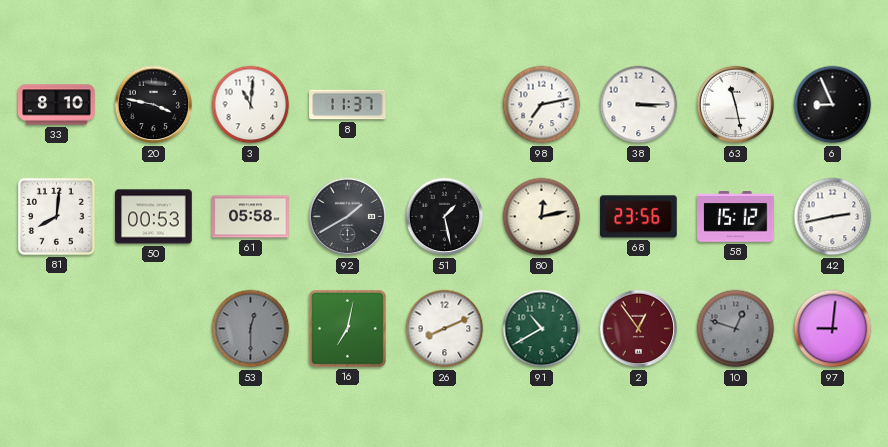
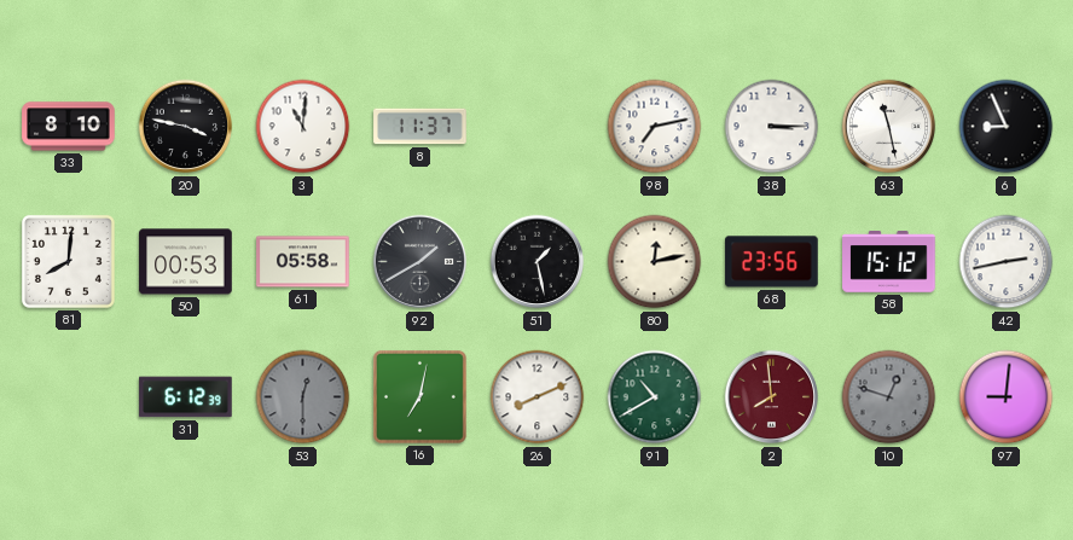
31: none -> 6:12
2: 12:54 -> 7:59
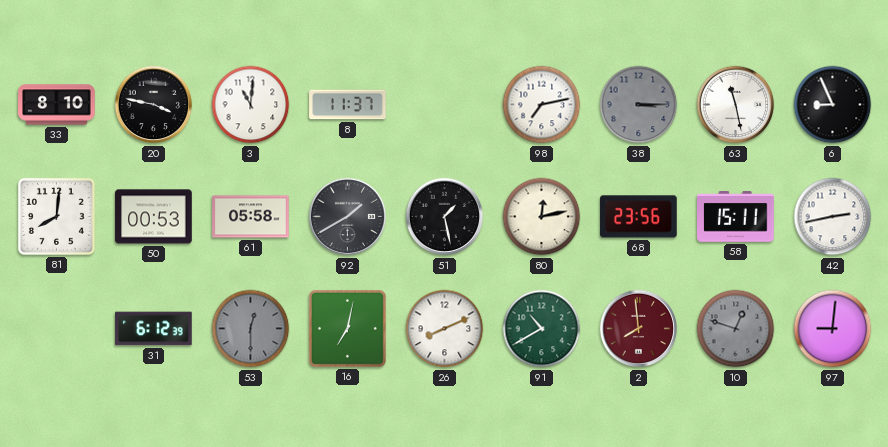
38 dial: white -> grey
58: 15:12 -> 15:11
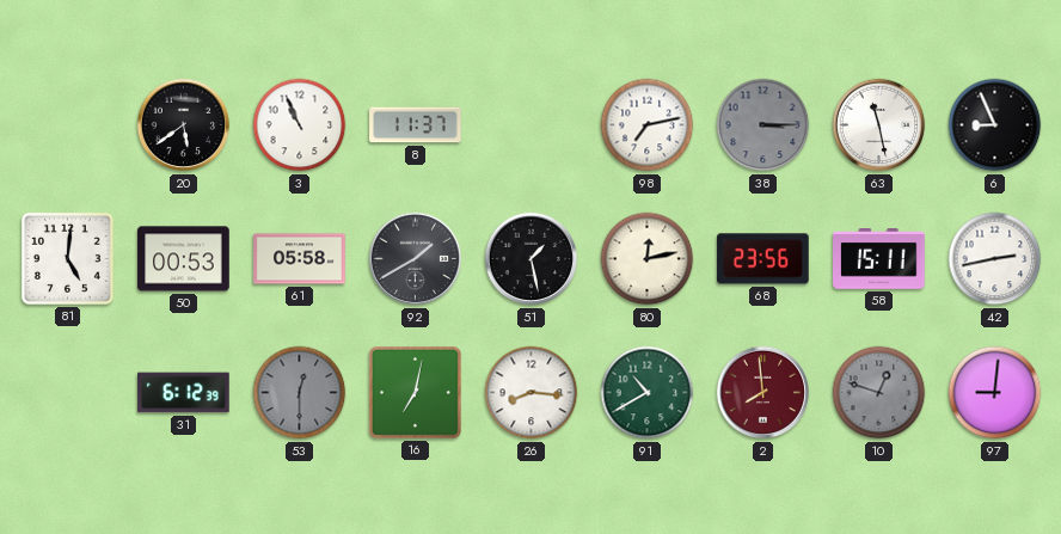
33: 8:10 -> none
20: 3:47 -> 5:39
3: 11:01 -> 10:56
81: 8:01 -> 5:01
26: 8:11 -> 8:16
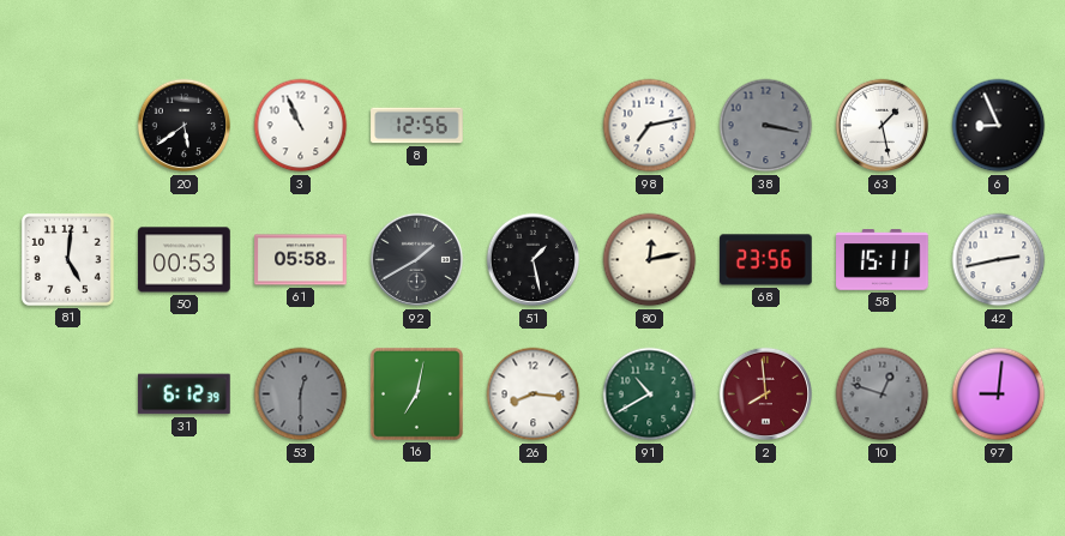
8: 11:37 -> 12:56
38: 3:15 -> 3:17
63: 11:28 -> 1:28
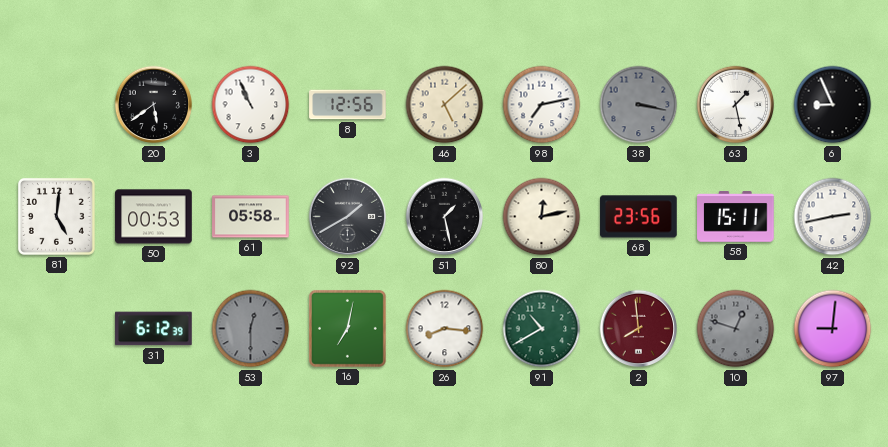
46: none -> 5:08
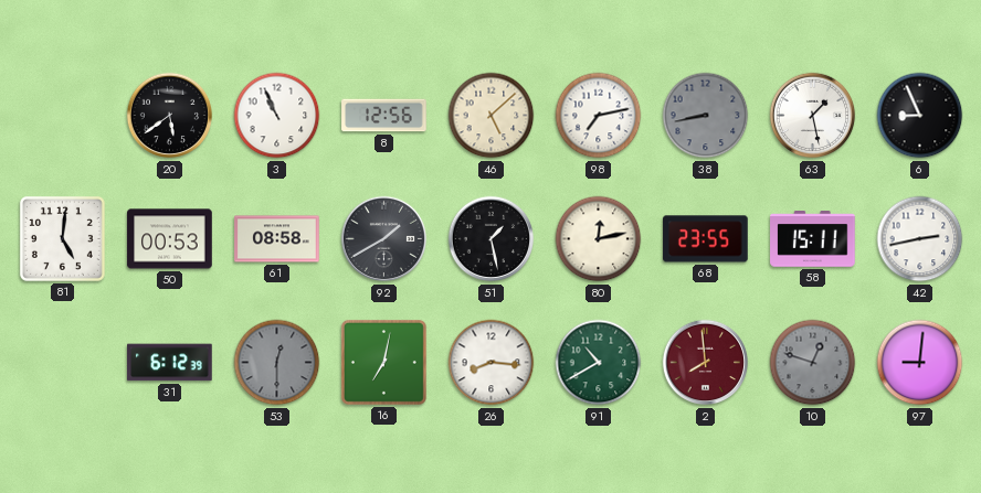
38: 3:17 -> 8:43
61: 05:58 -> 08:58
68: 23:56 -> 23:55
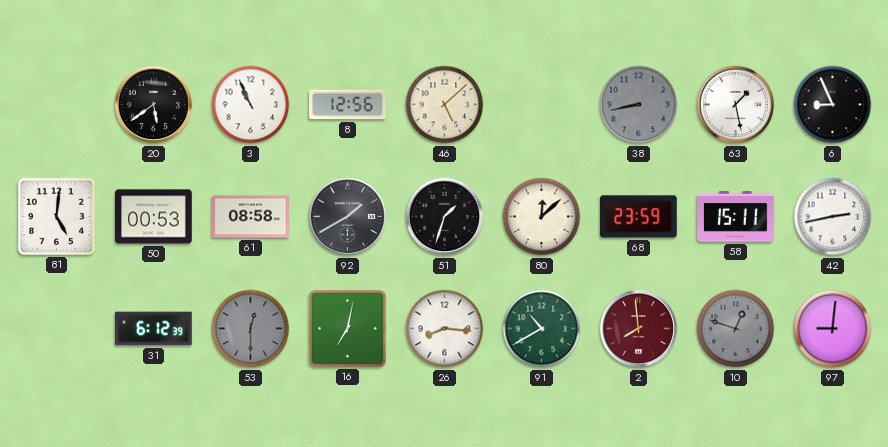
98: 7:13 -> none
51: 1:28 -> 1:33
80: 12:13 -> 12:08
68: 23:55 -> 23:59
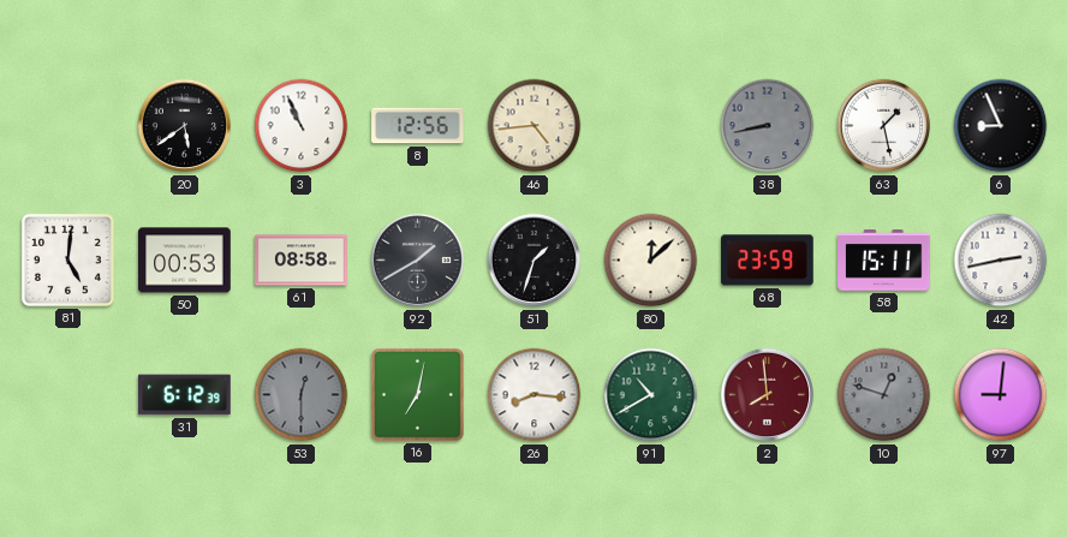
46: 5:08 -> 4:44
